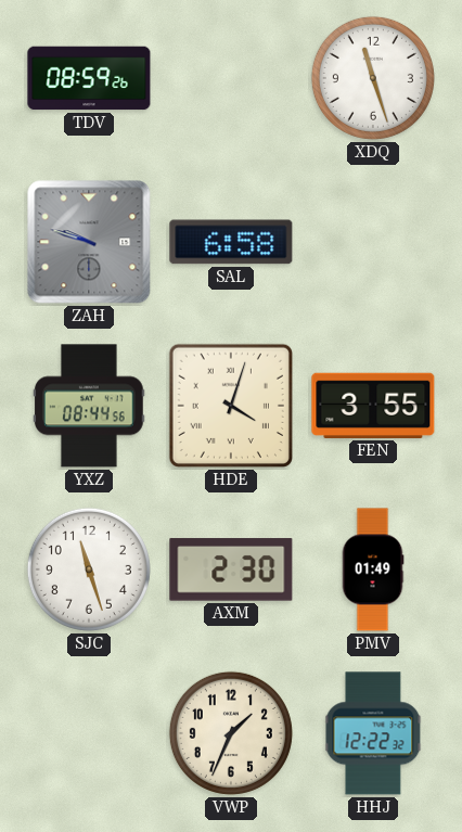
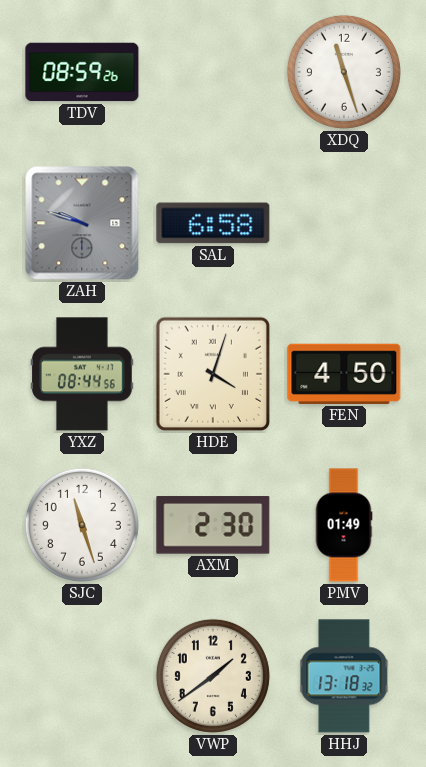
FEN: 3:55 -> 4:50
VWP: 1:34 -> 1:39
HHJ: 12:22 -> 13:18
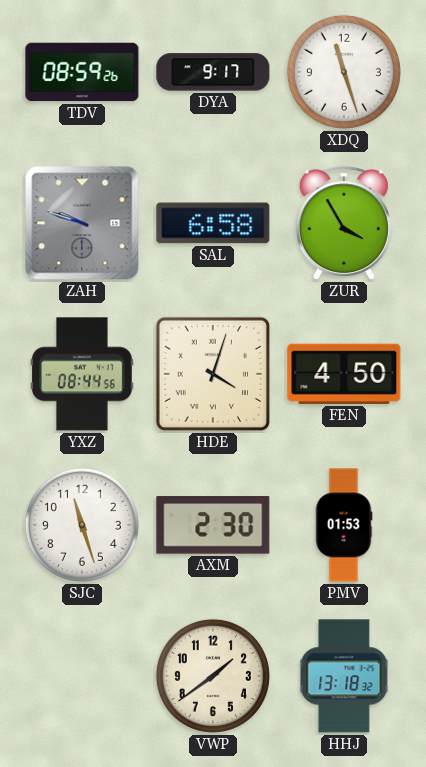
DYA: none -> 9:17
ZUR: none -> 3:55
PMV: 01:49 -> 01:53
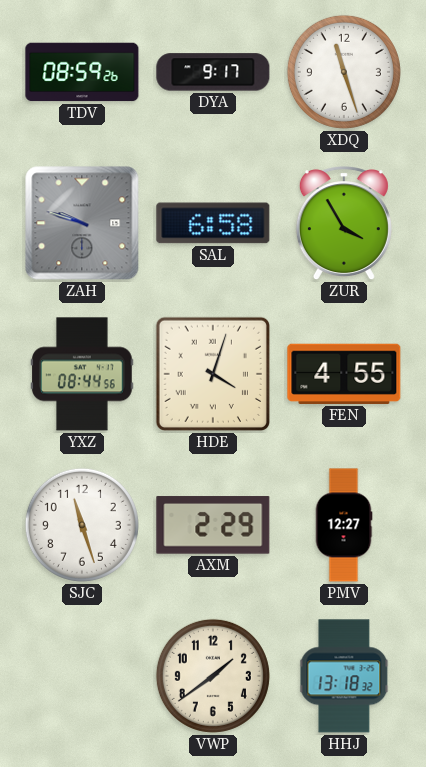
FEN: 4:50 -> 4:55
AXM: 2:30 -> 2:29
PMV: 01:53 -> 12:27
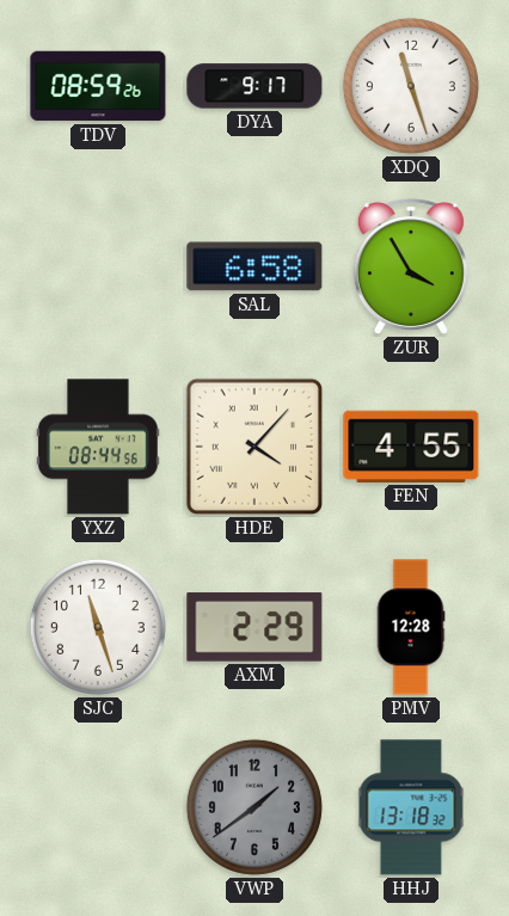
ZAH: 9:48 -> none
HDE: 4:03 -> 4:07
PMV: 12:27 -> 12:28
VWP dial: cream -> grey
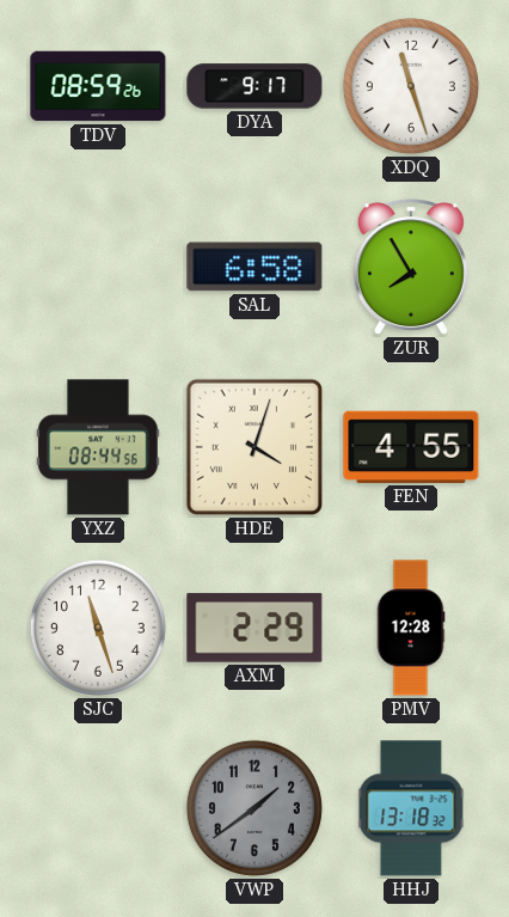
ZUR: 3:55 -> 7:55
HDE: 4:07 -> 4:03
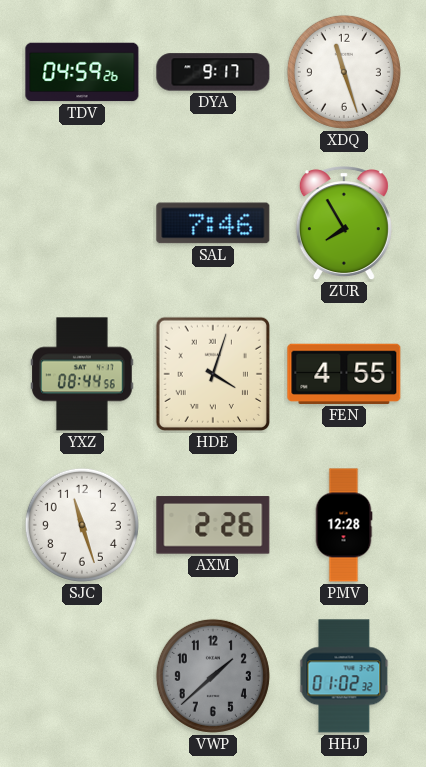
TDV: 08:59 -> 04:59
SAL: 6:58 -> 7:46
AXM: 2:29 -> 2:26
VWP: 1:39 -> 1:38
HHJ: 13:18 -> 01:02
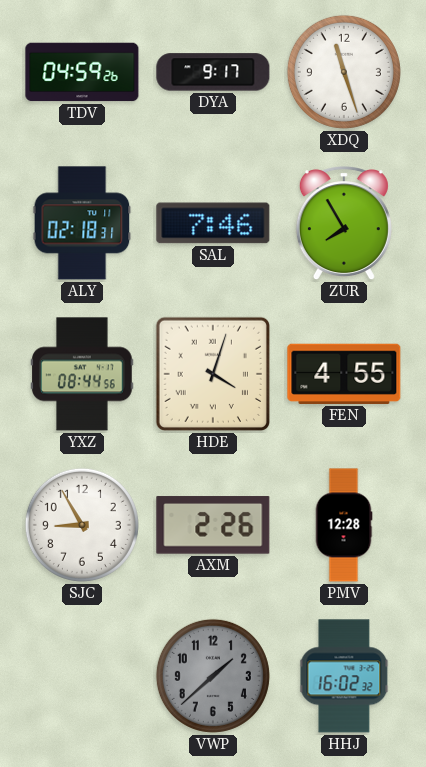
ALY: none -> 02:18
SJC: 11:27 -> 8:55
HHJ: 01:02 -> 16:02
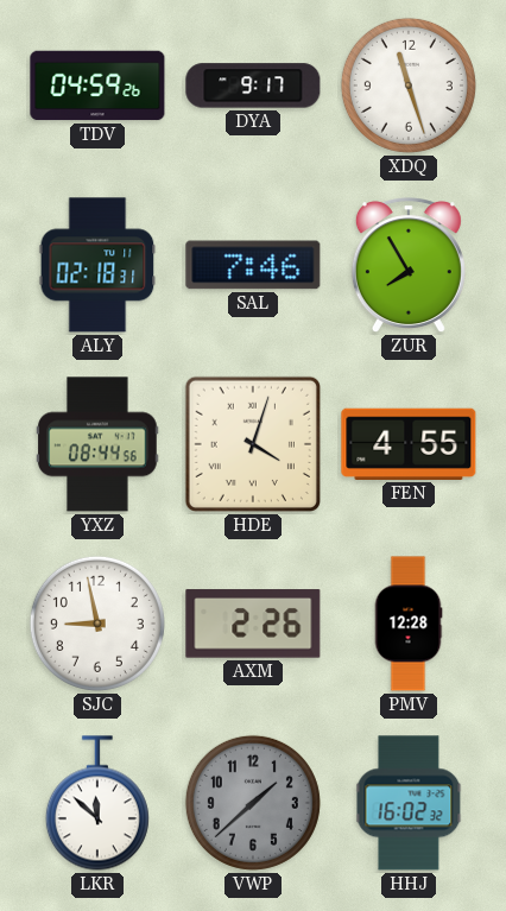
SJC: 8:55 -> 8:58
LKR: none -> 11:52
